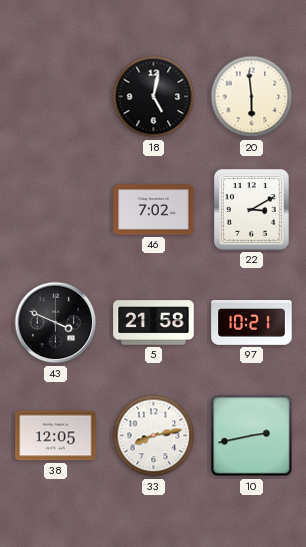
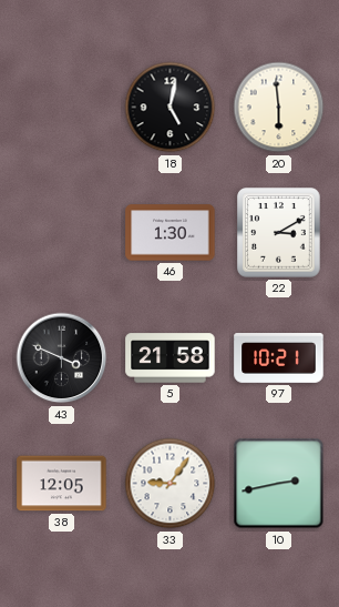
46: 7:02 -> 1:30
33: 8:13 -> 9:06
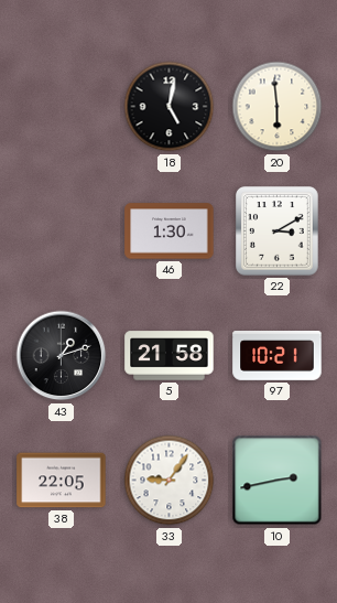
43: 3:49 -> 1:12
38: 12:05 -> 22:05
